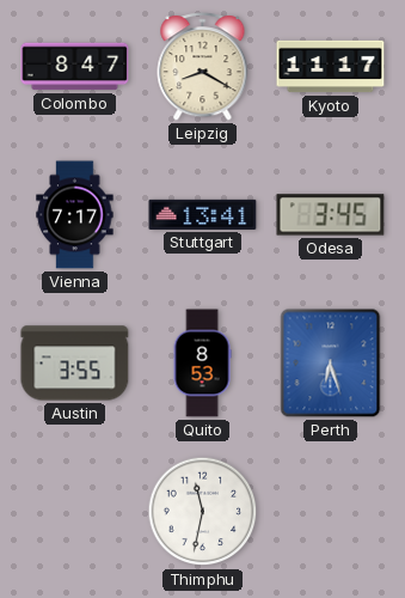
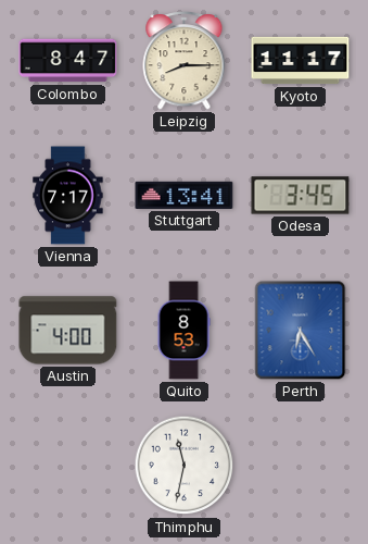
Leipzig: 8:20 -> 8:15
Austin: 3:55 -> 4:00
Perth: 6:27 -> 6:25
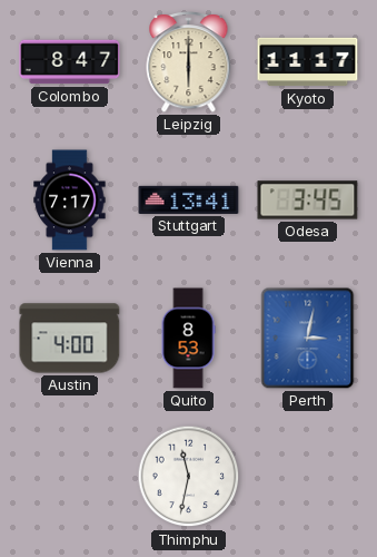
Leipzig: 8:15 -> 6:00
Perth: 6:25 -> 3:02
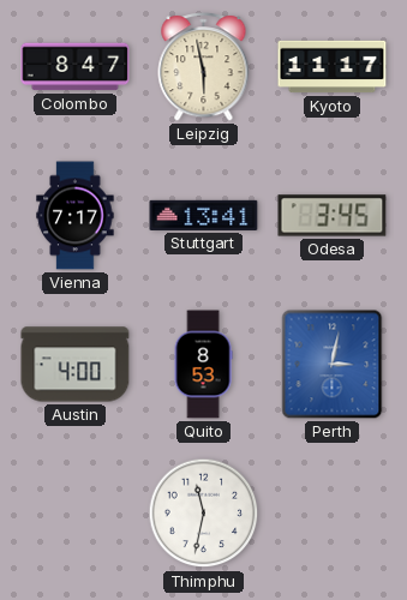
Leipzig: 6:00 -> 5:58
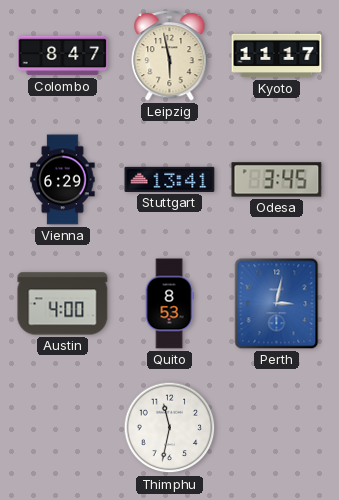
Vienna: 7:17 -> 6:29
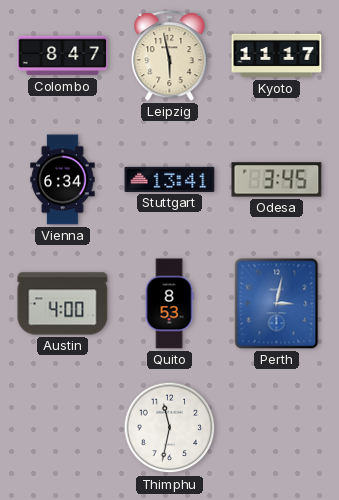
Vienna: 6:29 -> 6:34
